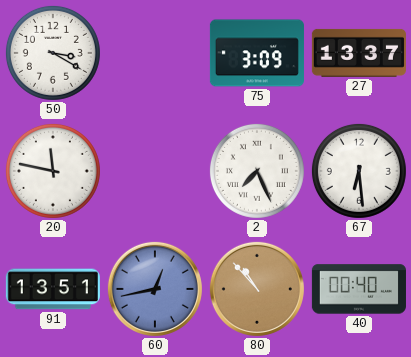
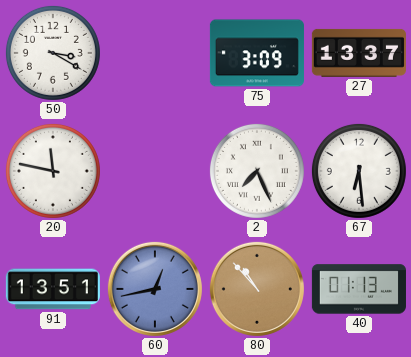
40: 00:40 -> 01:13
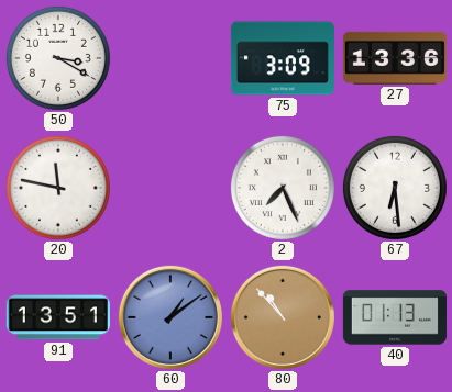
27: 13:37 -> 13:36
60: 12:43 -> 1:09
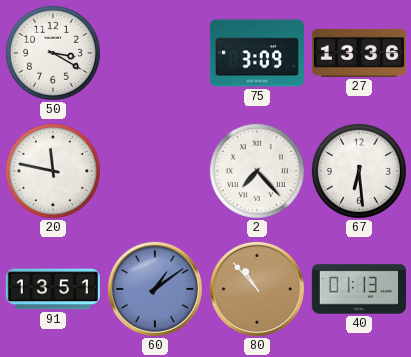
2: 7:26 -> 7:23
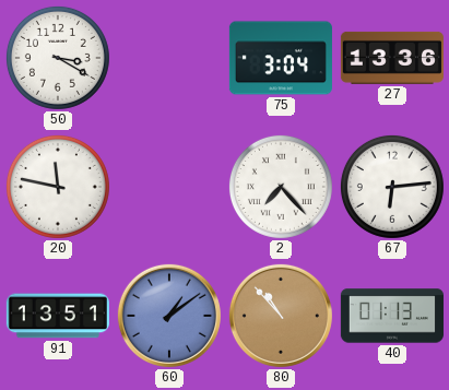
75: 3:09 -> 3:04
67: 6:29 -> 6:14
